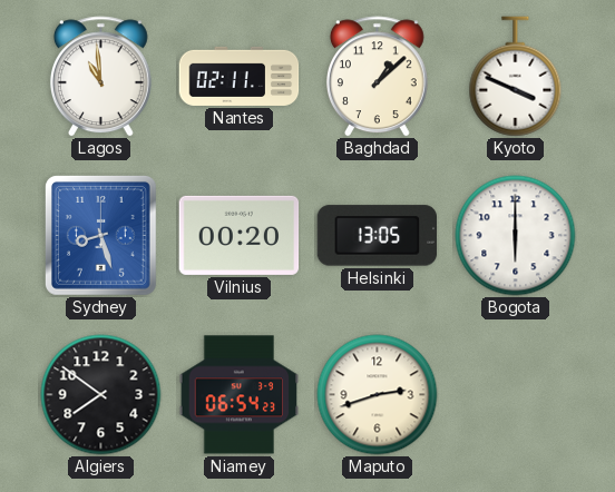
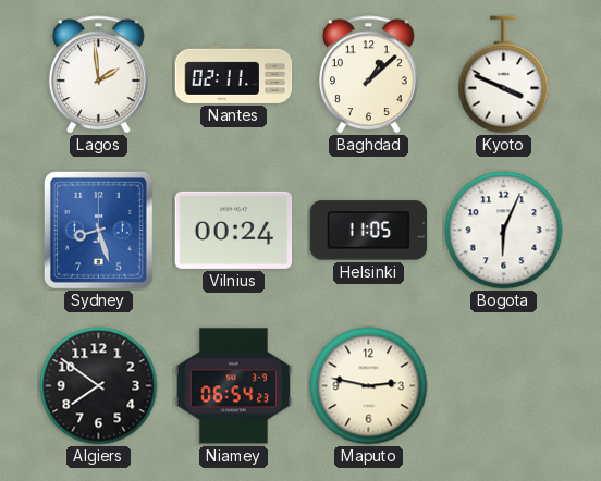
Lagos: 10:59 -> 1:59
Vilnius: 00:20 -> 00:24
Helsinki: 13:05 -> 11:05
Bogota: 6:00 -> 6:04
Maputo: 2:42 -> 2:47
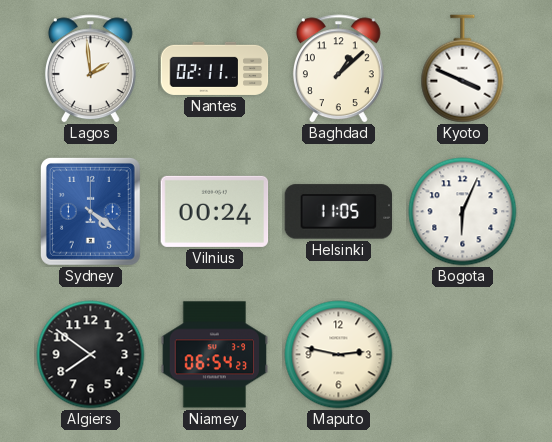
Sydney: 8:27 -> 4:21
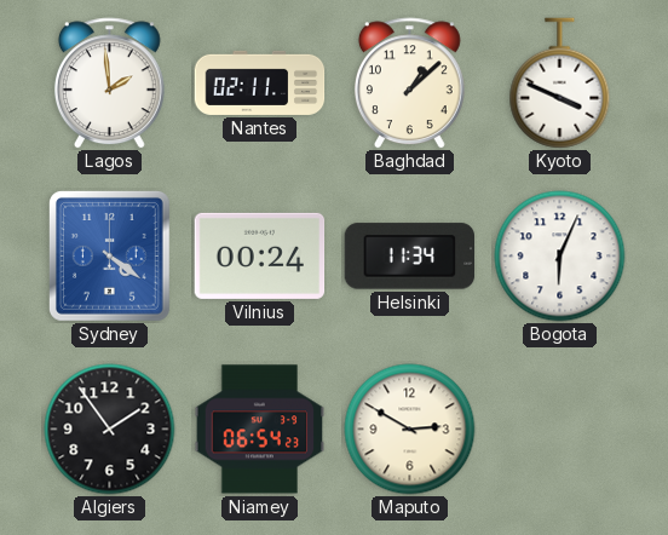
Helsinki: 11:05 -> 11:34
Algiers: 7:51 -> 1:54
Maputo: 2:47 -> 2:50
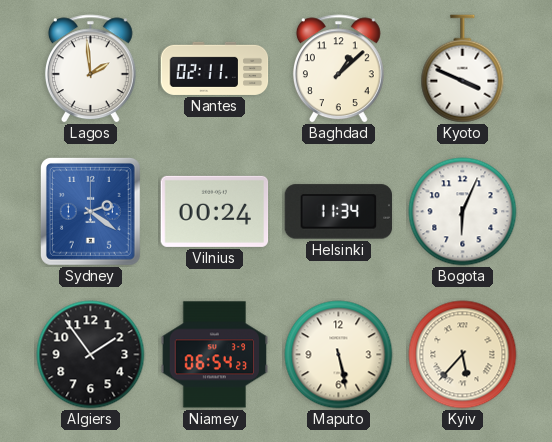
Sydney: 4:21 -> 2:21
Maputo: 2:50 -> 5:28
Kyiv: none -> 5:37
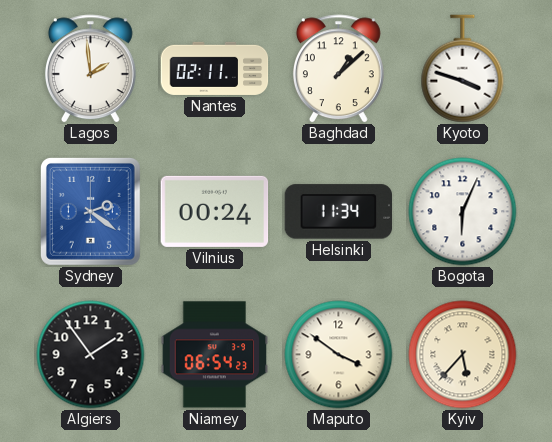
Kyoto: 3:49 -> 3:48
Maputo: 5:28 -> 3:51
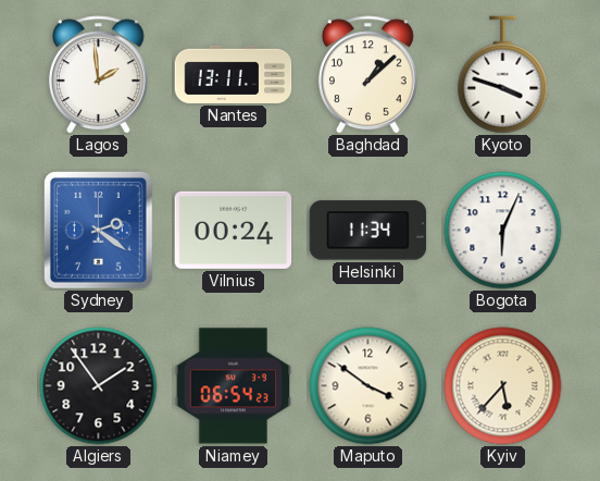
Nantes: 02:11 -> 13:11
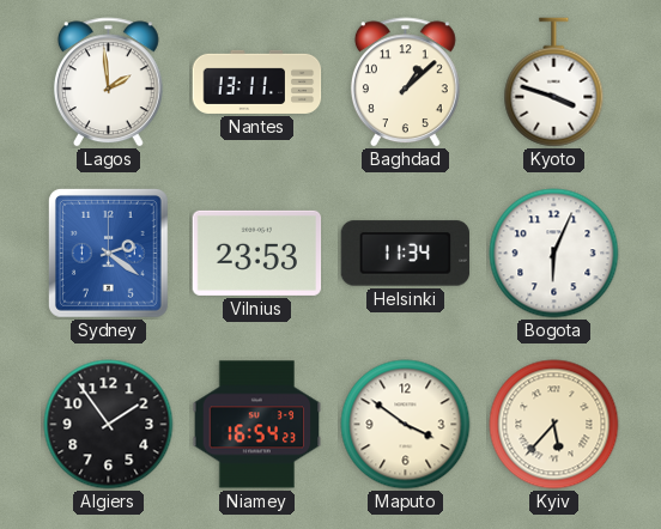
Vilnius: 00:24 -> 23:53
Niamey: 06:54 -> 16:54
